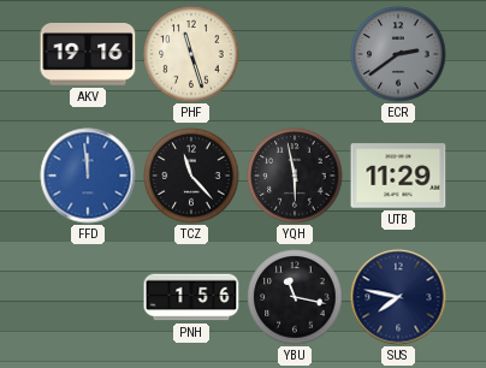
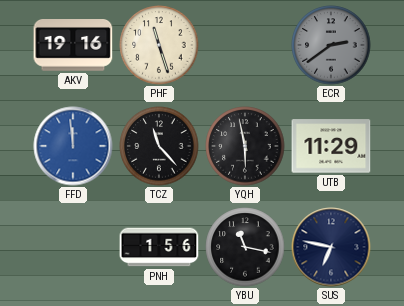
SUS: 7:47 -> 6:47
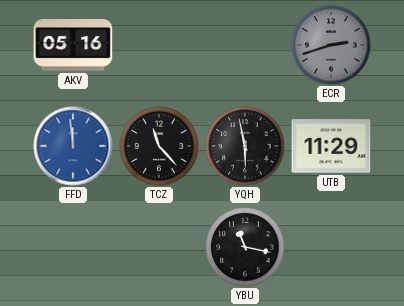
AKV: 19:16 -> 05:16
PHF: 11:27 -> none
ECR: 2:39 -> 2:42
PNH: 1:56 -> none
SUS: 6:47 -> none
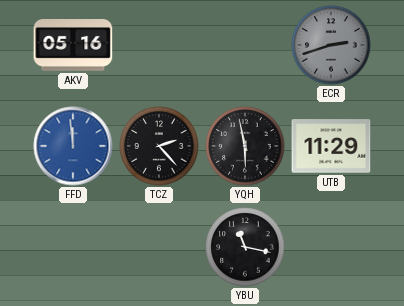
TCZ: 11:23 -> 2:23
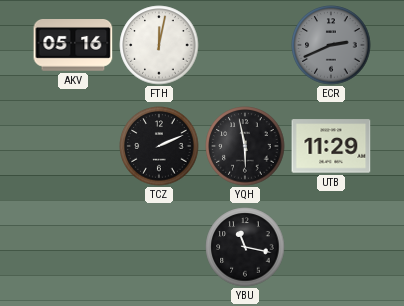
FTH: none -> 12:02
ECR: 2:42 -> 2:41
FFD: 11:59 -> none
TCZ: 2:23 -> 2:11
